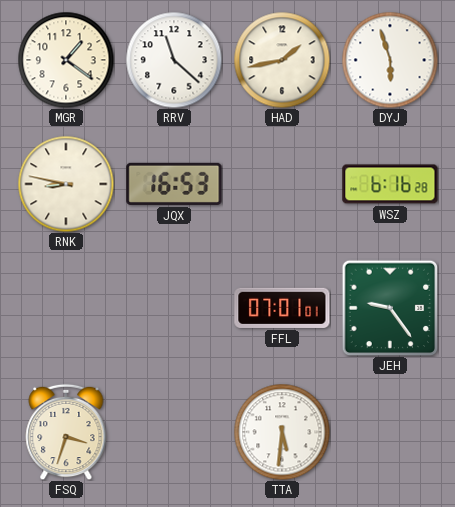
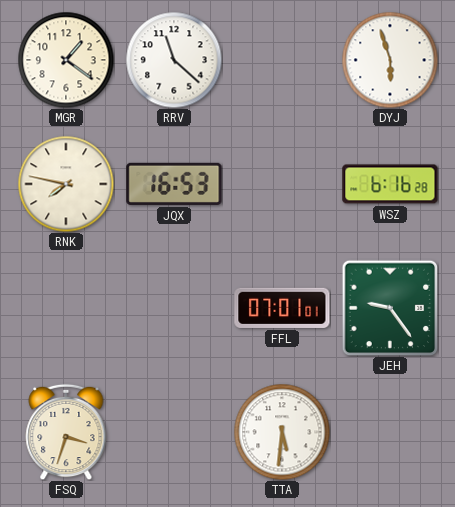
HAD: 1:43 -> none
RNK: 8:47 -> 7:47
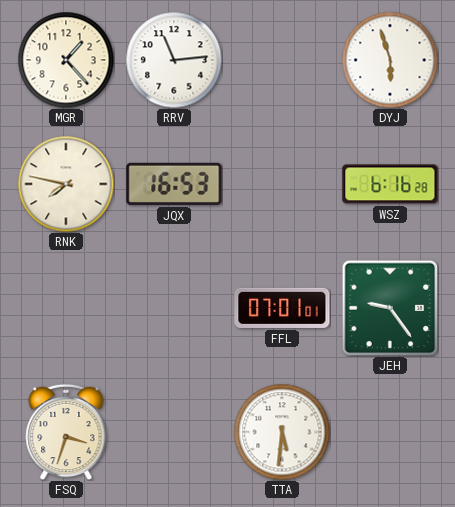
MGR: 1:21 -> 1:23
RRV: 11:22 -> 11:14
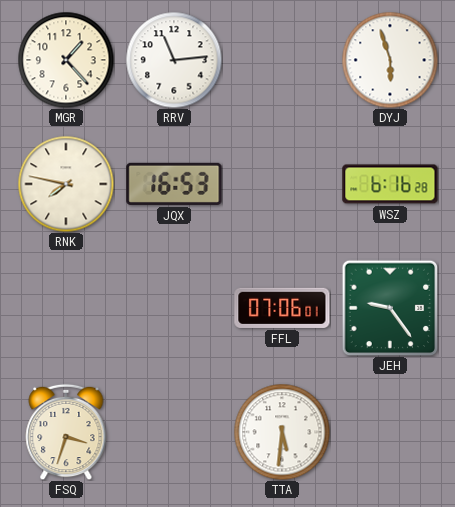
FFL: 07:01 -> 07:06
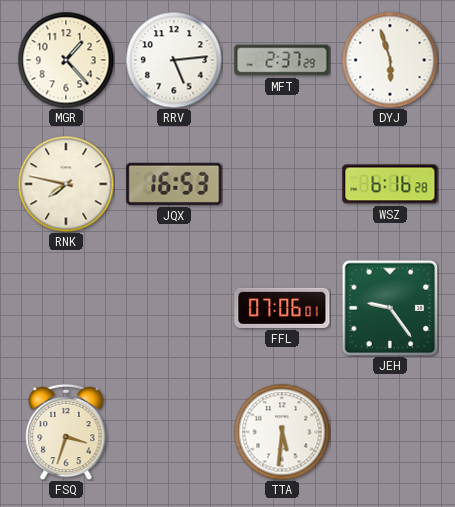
RRV: 11:14 -> 5:14
MFT: none -> 2:37
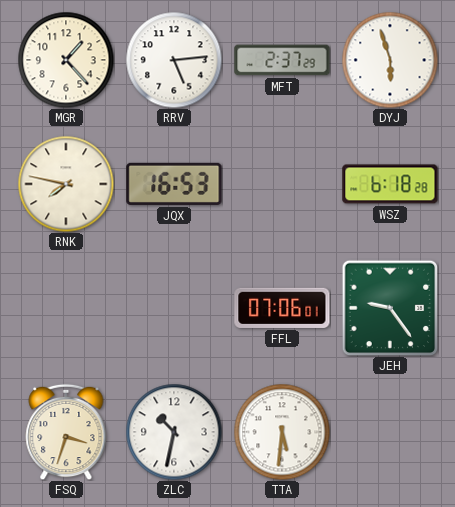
WSZ: 6:16 -> 6:18
ZLC: none -> 10:32
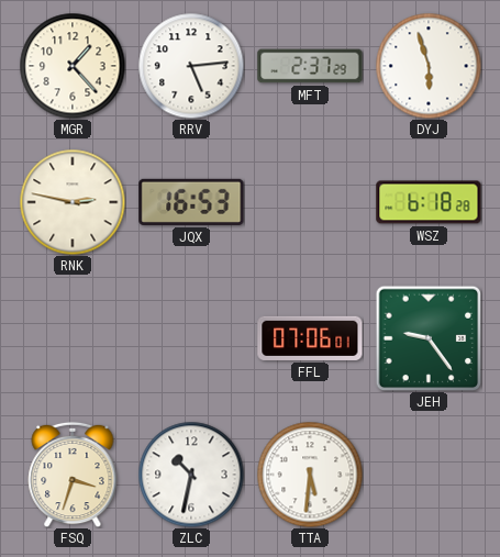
RNK: 7:47 -> 2:47
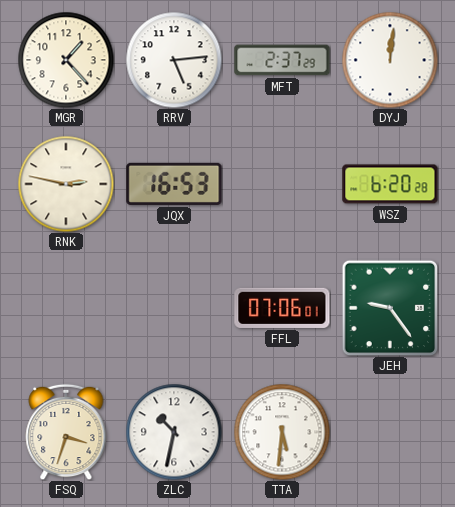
DYJ: 5:57 -> 12:01
WSZ: 6:18 -> 6:20
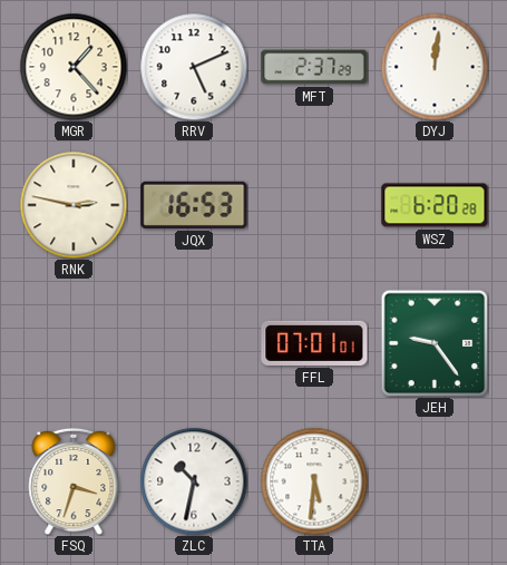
RRV: 5:14 -> 5:11
FFL: 07:06 -> 07:01
